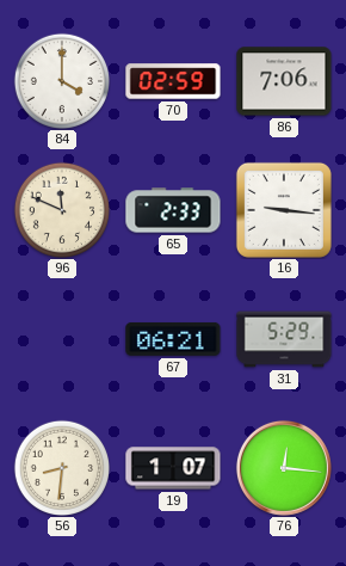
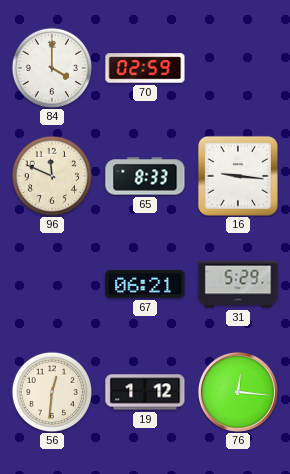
86: 7:06 -> none
65: 2:33 -> 8:33
56: 8:31 -> 12:31
19: 1:07 -> 1:12
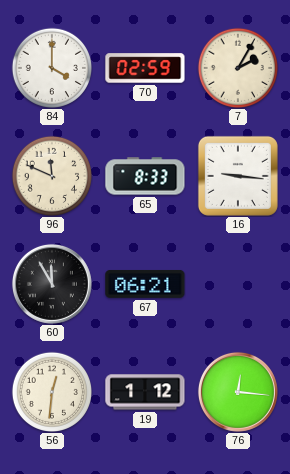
7: none -> 2:05
60: none -> 11:55
31: 5:29 -> none
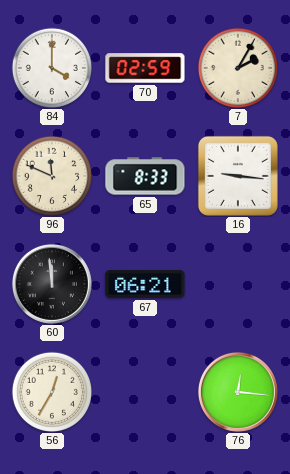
60: 11:55 -> 11:59
56: 12:31 -> 12:35
19: 1:12 -> none
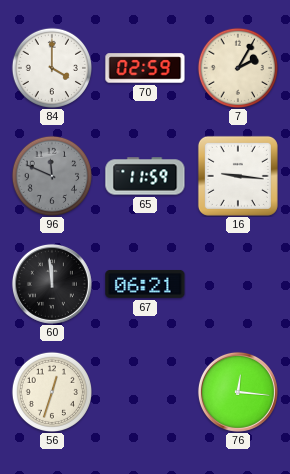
96 dial: cream -> grey
65: 8:33 -> 11:59
56: 12:35 -> 12:33
